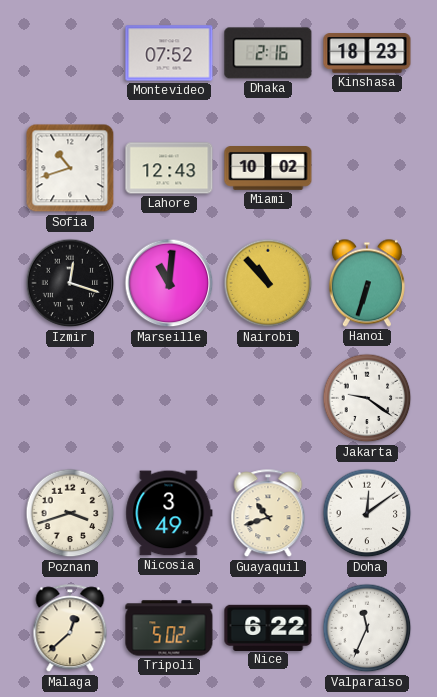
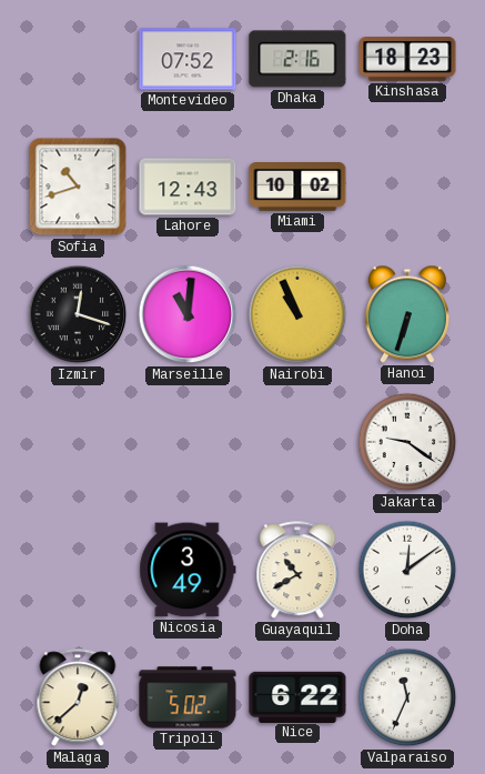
Nairobi: 10:53 -> 10:56
Poznan: 3:42 -> none
Guayaquil: 10:42 -> 10:40
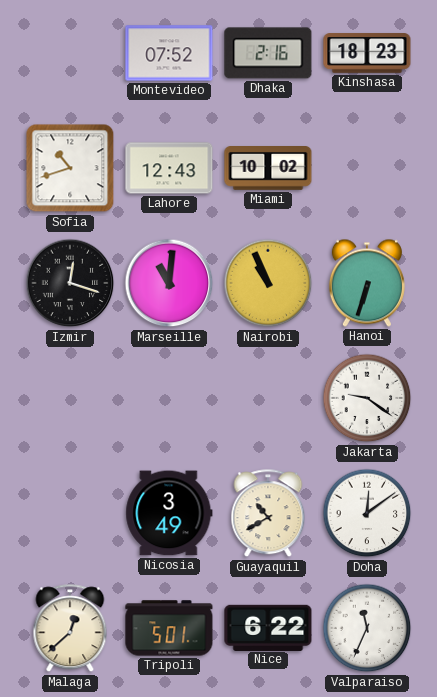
Tripoli: 5:02 -> 5:01
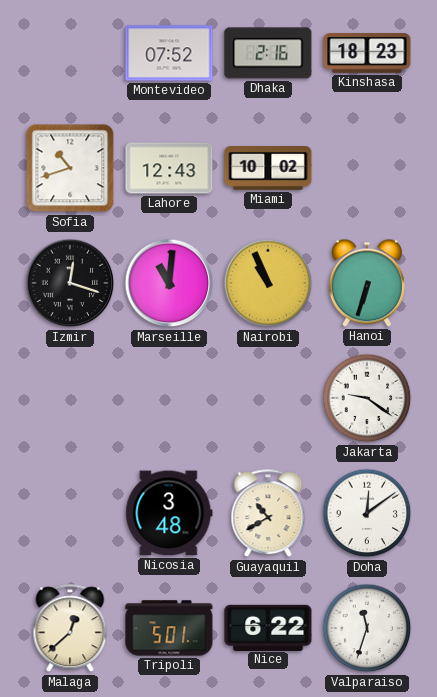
Nicosia: 3:49 -> 3:48
Valparaiso: 11:34 -> 11:33
